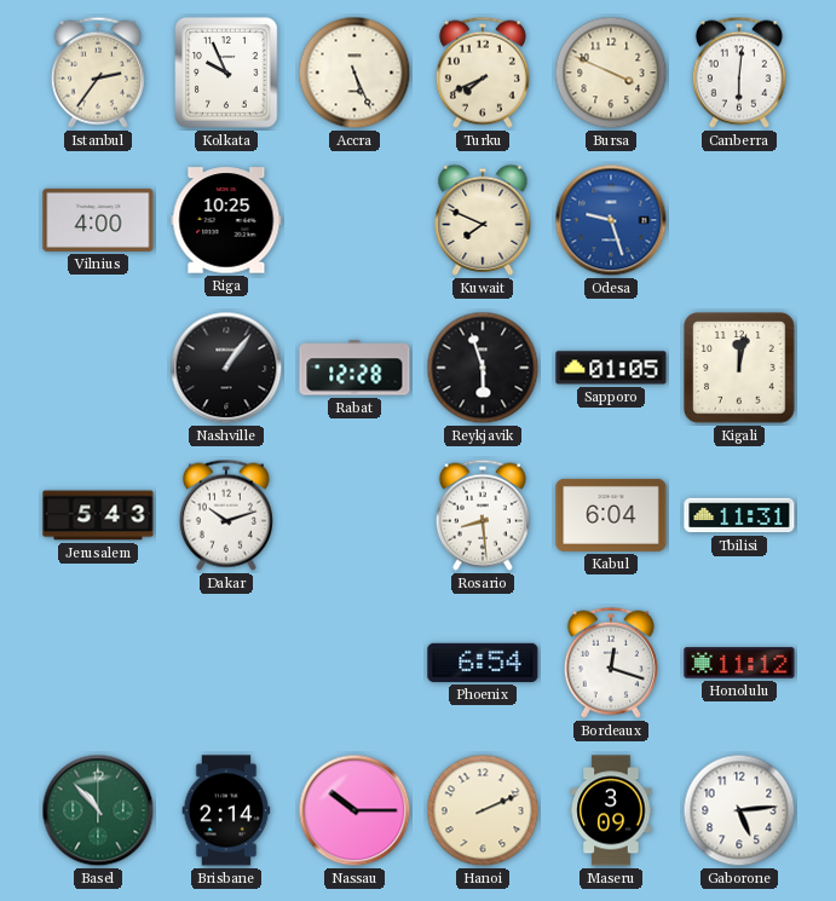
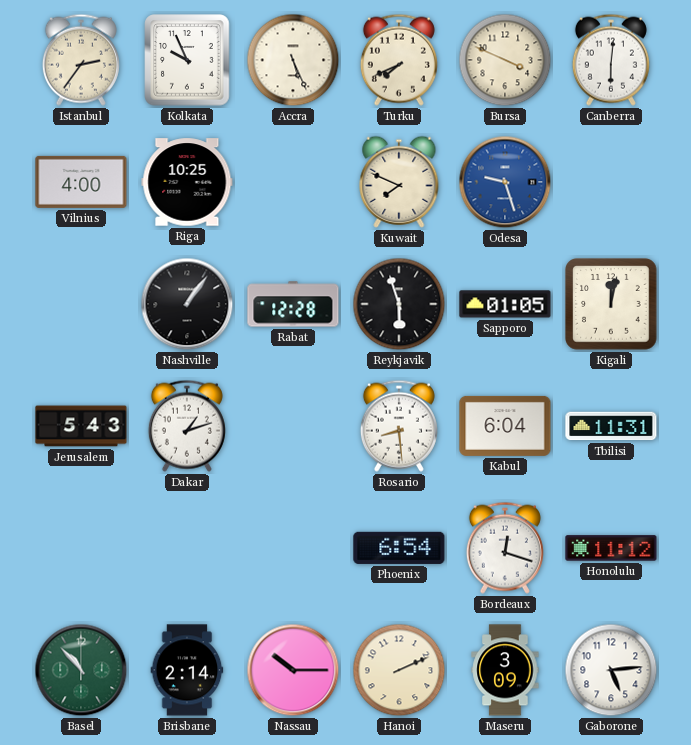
Dakar: 10:12 -> 1:12
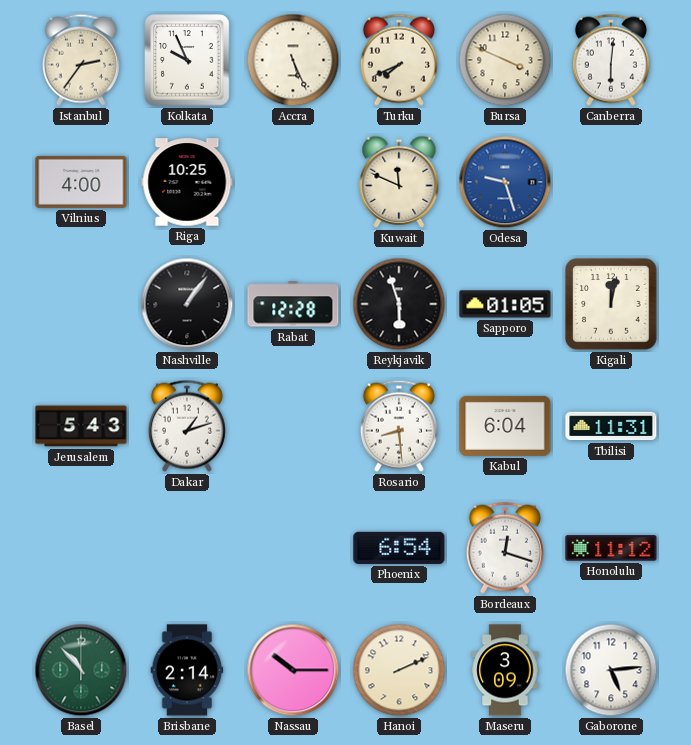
Kuwait: 7:49 -> 11:49
